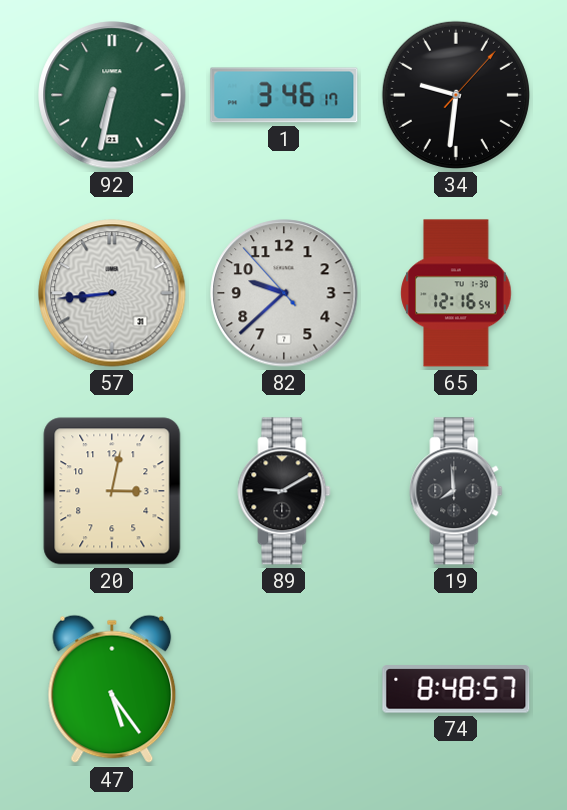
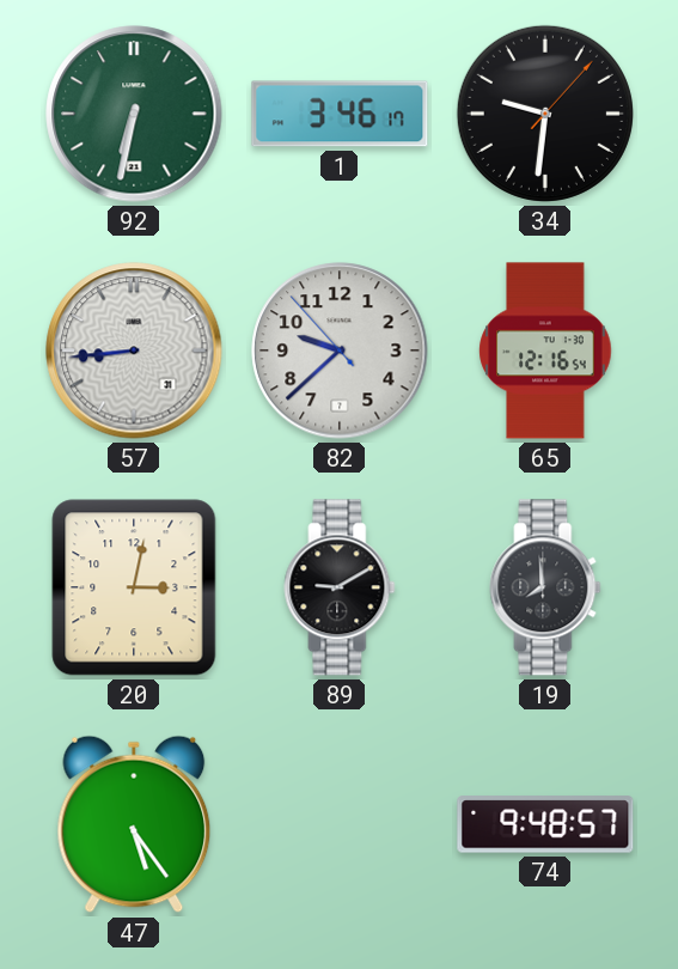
74: 8:48 -> 9:48
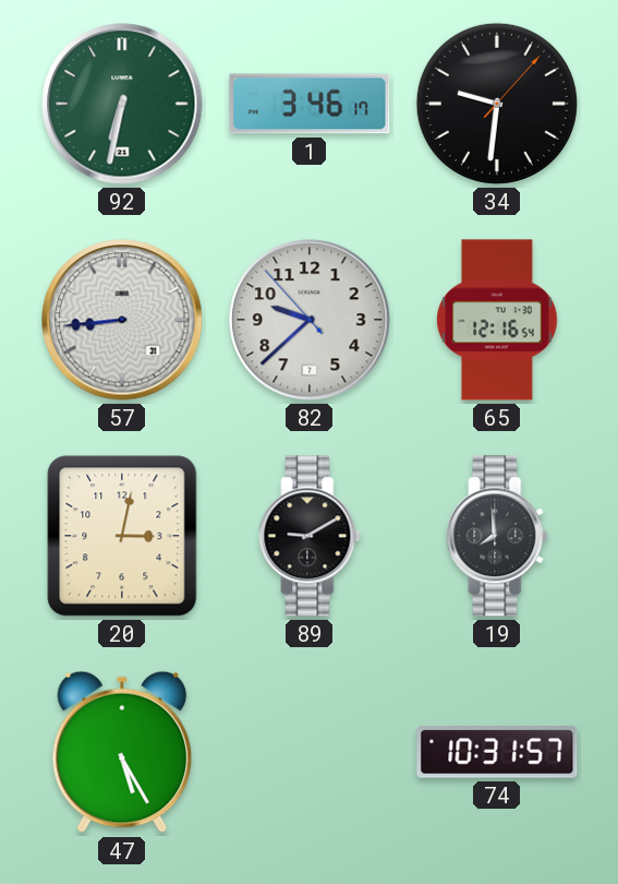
47: 5:24 -> 5:25
74: 9:48 -> 10:31
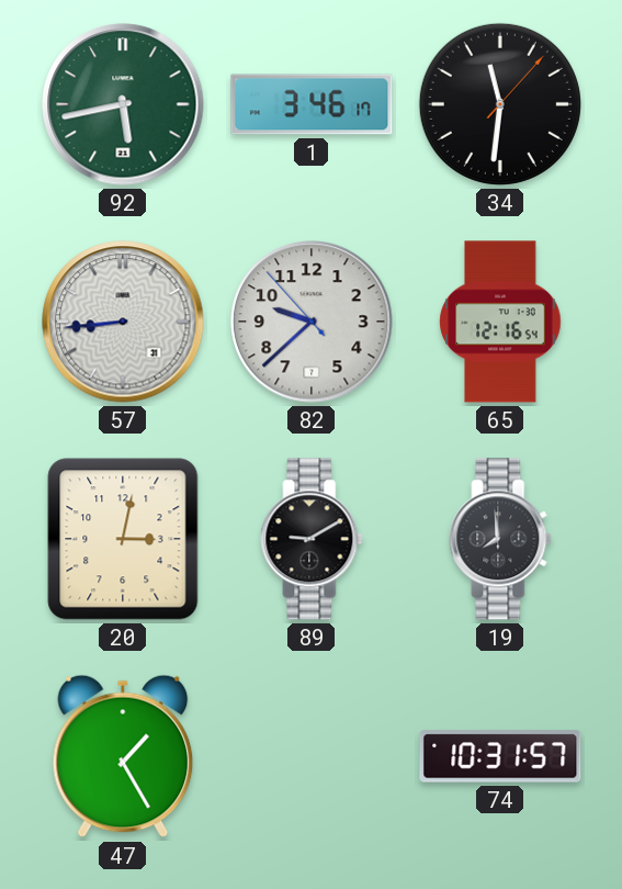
92: 6:32 -> 5:43
34: 9:31 -> 11:31
47: 5:25 -> 1:25
